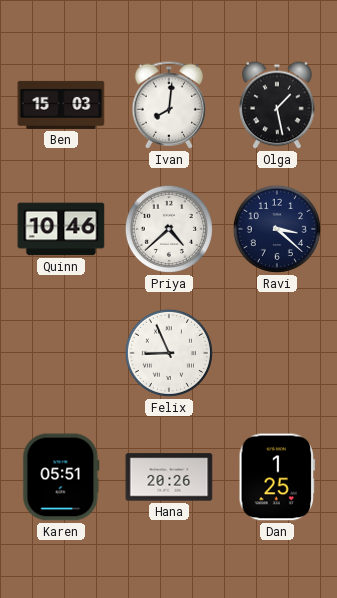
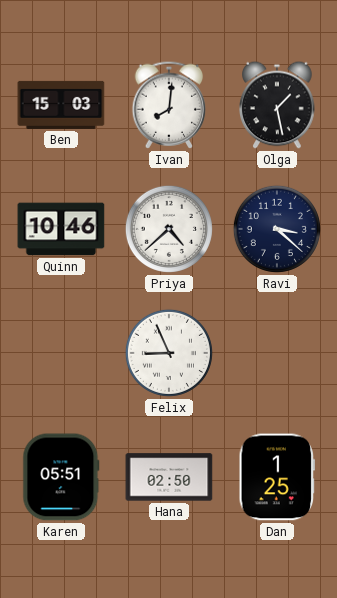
Hana: 20:26 -> 02:50
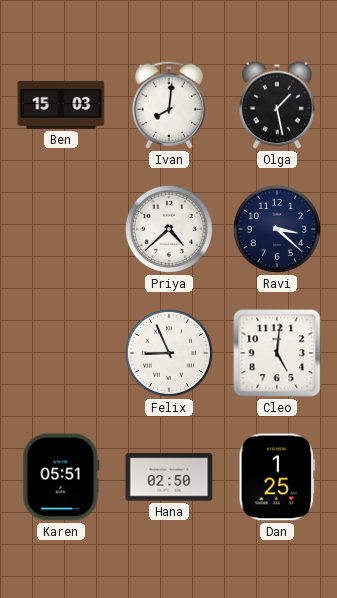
Quinn: 10:46 -> none
Cleo: none -> 5:01
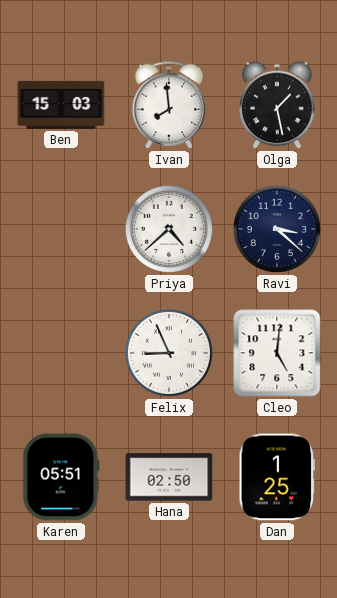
Ivan: 8:01 -> 7:59
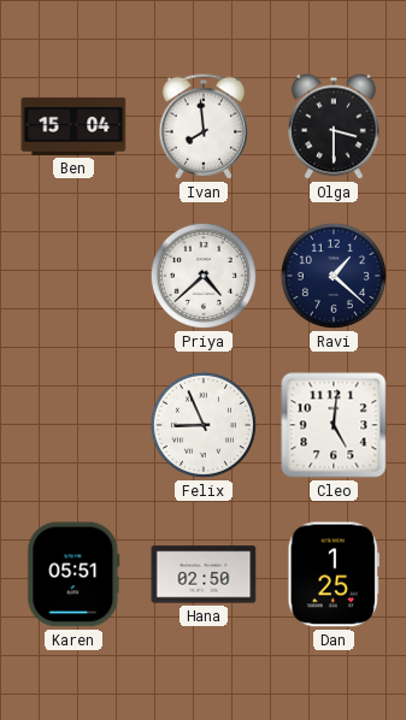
Ben: 15:03 -> 15:04
Olga: 1:28 -> 3:30
Ravi: 3:22 -> 1:22
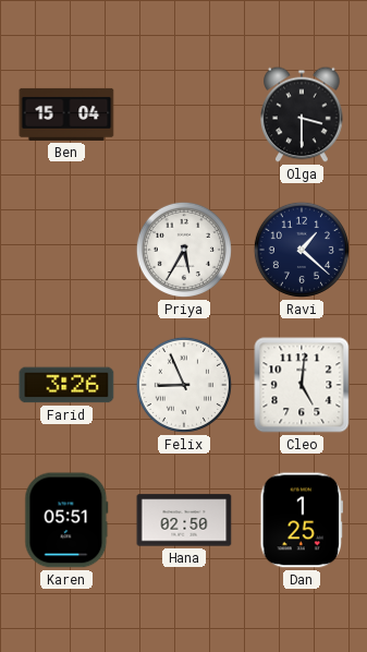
Ivan: 7:59 -> none
Priya: 4:38 -> 5:35
Farid: none -> 3:26
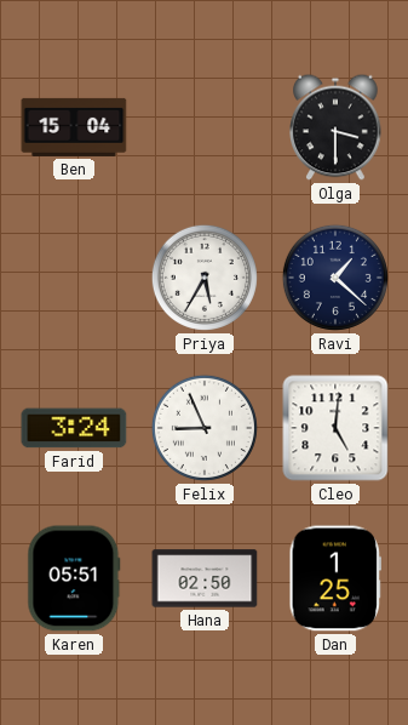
Farid: 3:26 -> 3:24
